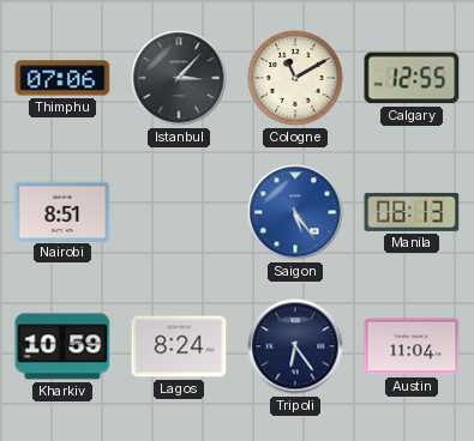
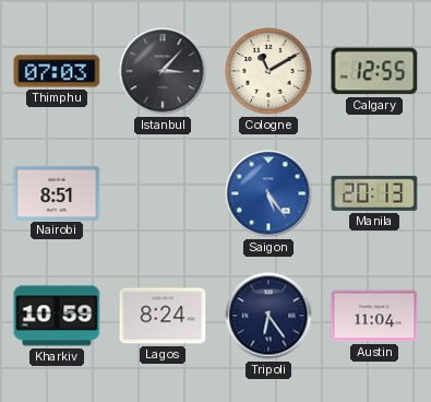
Thimphu: 07:06 -> 07:03
Manila: 08:13 -> 20:13
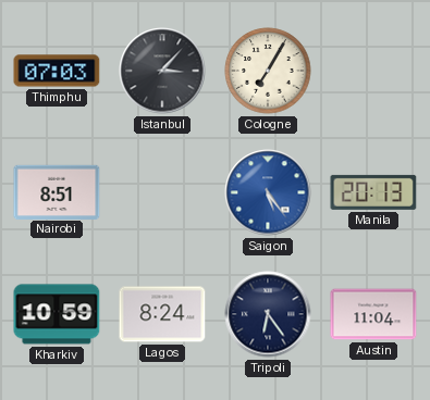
Cologne: 11:10 -> 7:05
Calgary: 12:55 -> none
